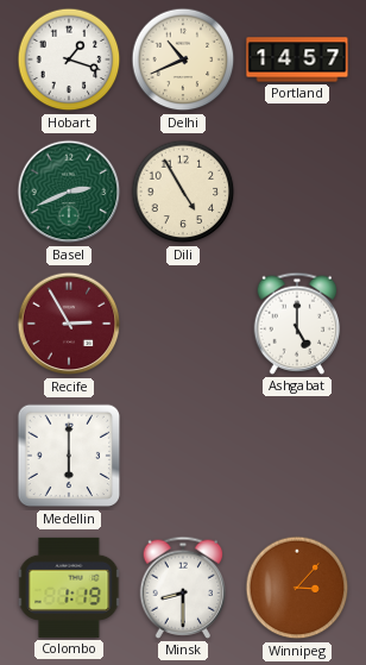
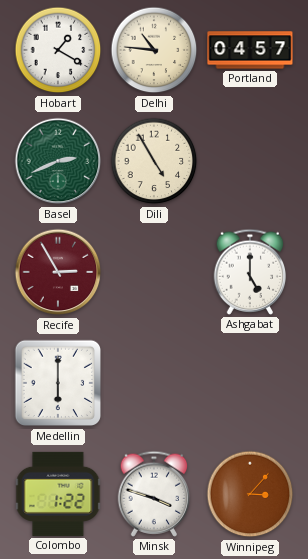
Hobart: 1:18 -> 1:20
Delhi: 10:41 -> 10:46
Portland: 14:57 -> 04:57
Colombo: 1:19 -> 1:22
Minsk: 8:30 -> 3:48
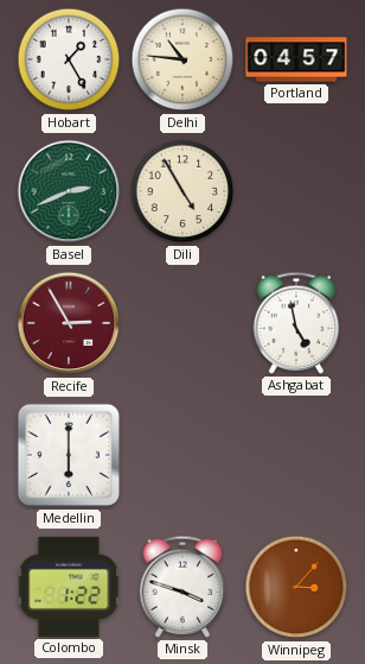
Hobart: 1:20 -> 1:25
Ashgabat: 5:00 -> 4:58
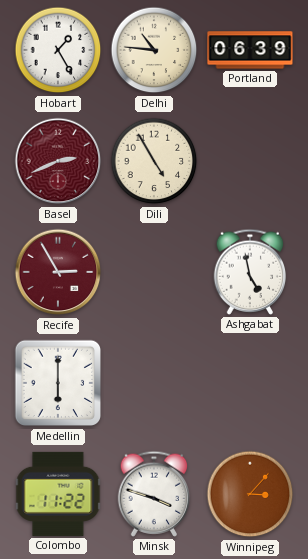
Portland: 04:57 -> 06:39
Basel dial: green -> burgundy
Colombo: 1:22 -> 11:22
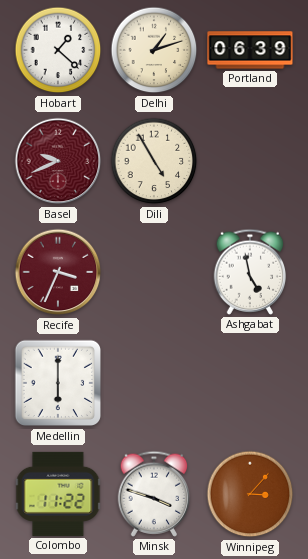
Hobart: 1:25 -> 1:22
Delhi: 10:46 -> 1:12
Basel: 2:41 -> 9:41
Recife: 2:55 -> 3:34
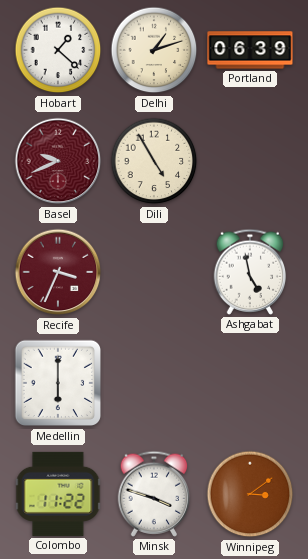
Winnipeg: 3:07 -> 3:09
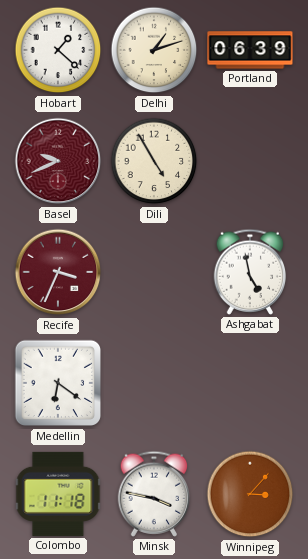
Medellin: 6:00 -> 6:21
Colombo: 11:22 -> 11:18
Minsk: 3:48 -> 3:47
Winnipeg: 3:09 -> 3:07
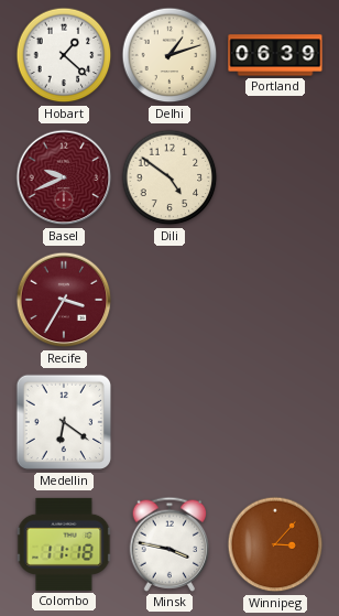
Dili: 4:55 -> 4:51
Recife: 3:34 -> 3:35
Ashgabat: 4:58 -> none
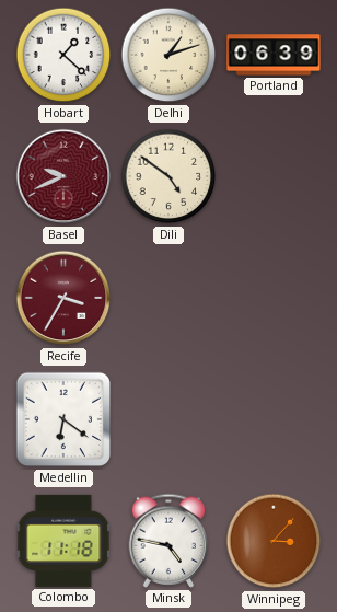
Minsk: 3:47 -> 4:47
